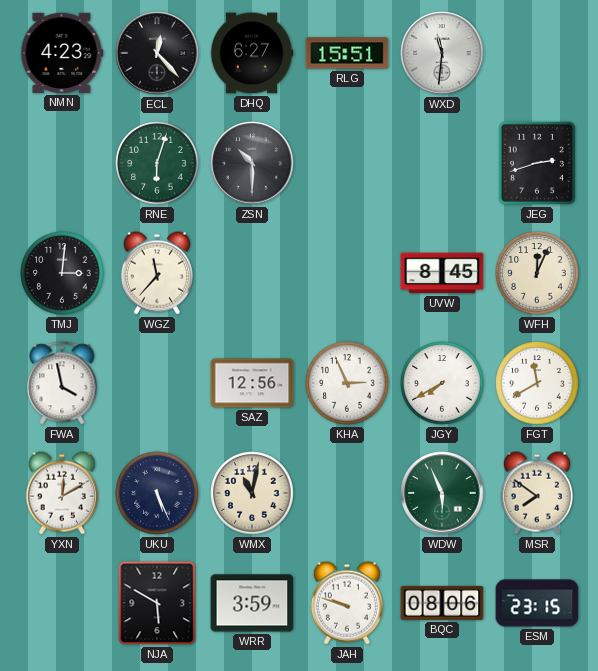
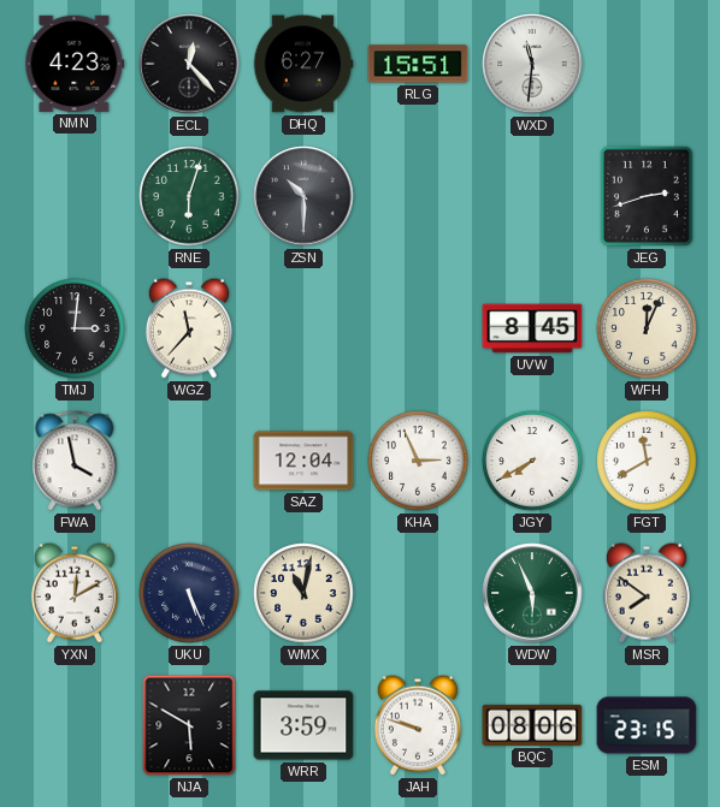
SAZ: 12:56 -> 12:04
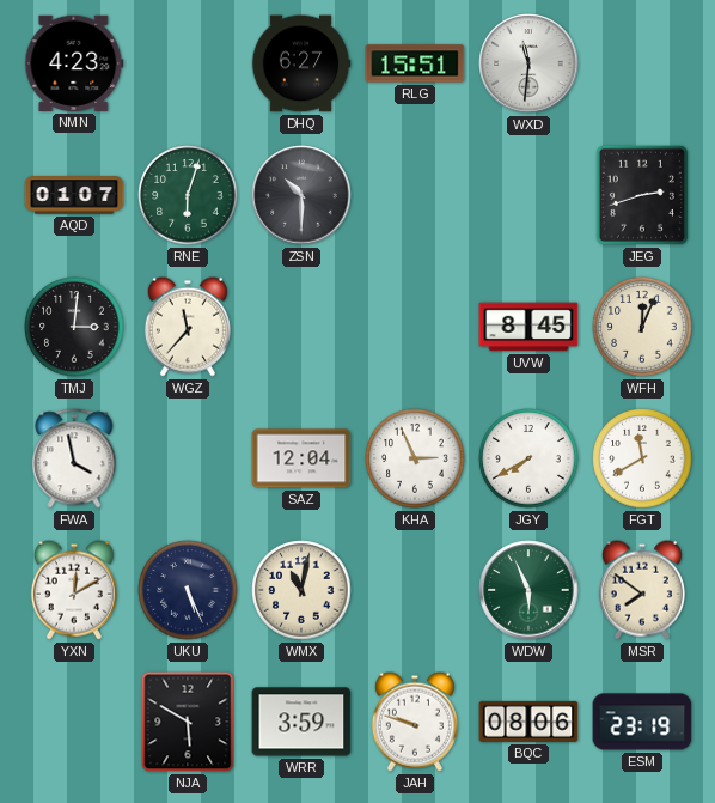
ECL: 12:23 -> none
AQD: none -> 01:07
ESM: 23:15 -> 23:19
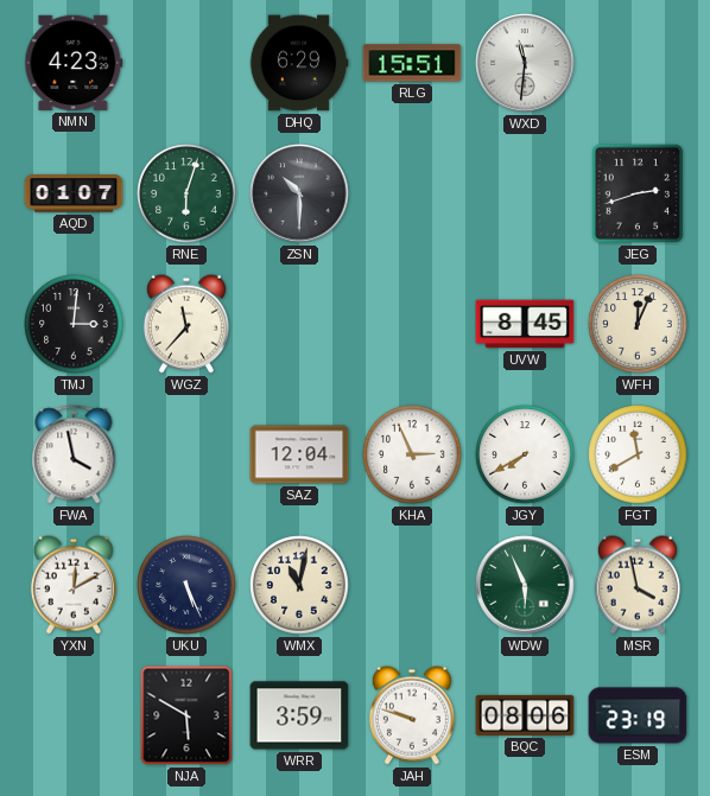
DHQ: 6:27 -> 6:29
MSR: 7:51 -> 3:58
